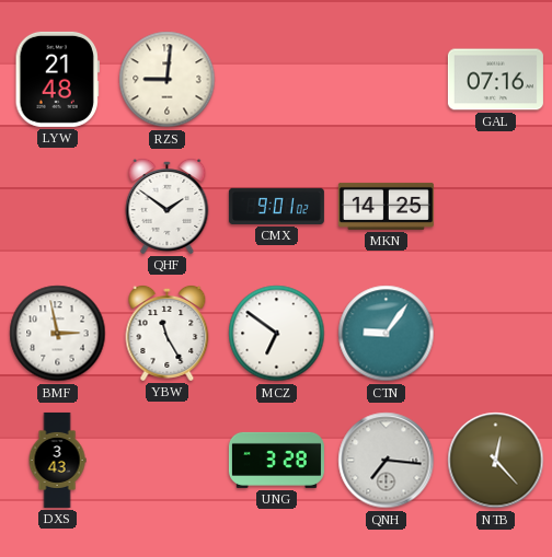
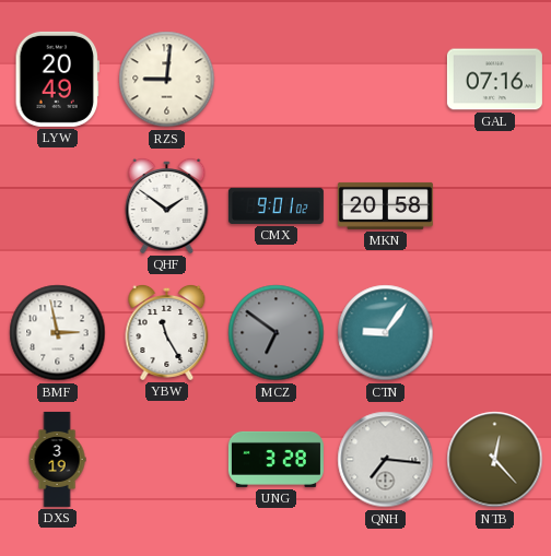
LYW: 21:48 -> 20:49
MKN: 14:25 -> 20:58
MCZ dial: white -> grey
DXS: 3:43 -> 3:19
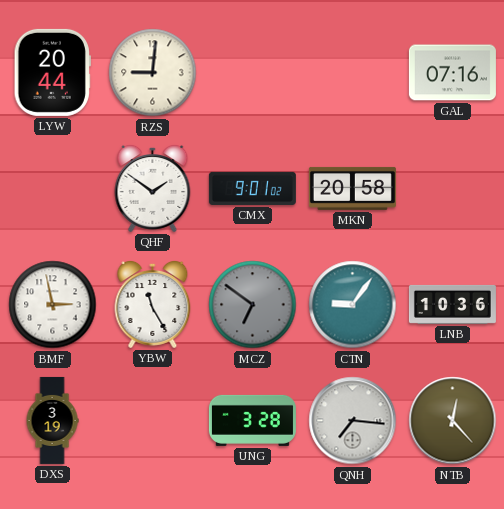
LYW: 20:49 -> 20:44
LNB: none -> 10:36
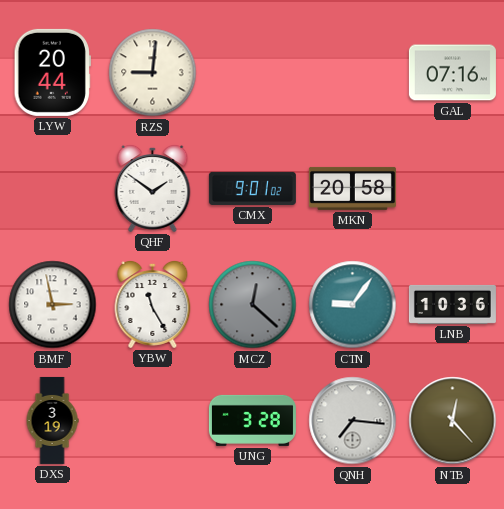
MCZ: 6:51 -> 12:22
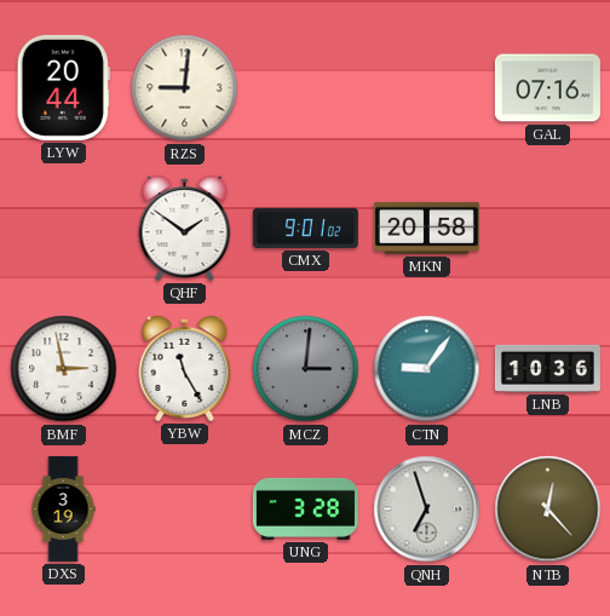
MCZ: 12:22 -> 3:01
QNH: 7:16 -> 6:57
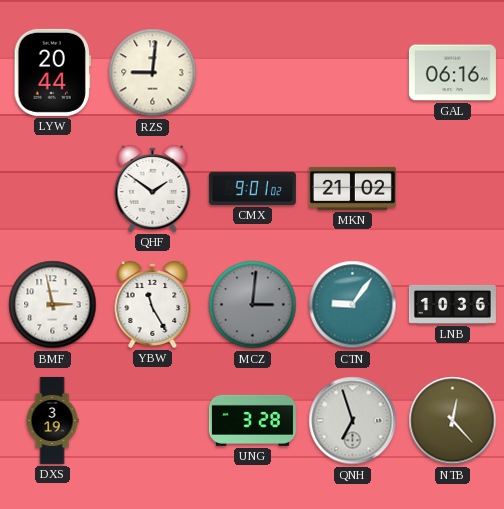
GAL: 07:16 -> 06:16
MKN: 20:58 -> 21:02
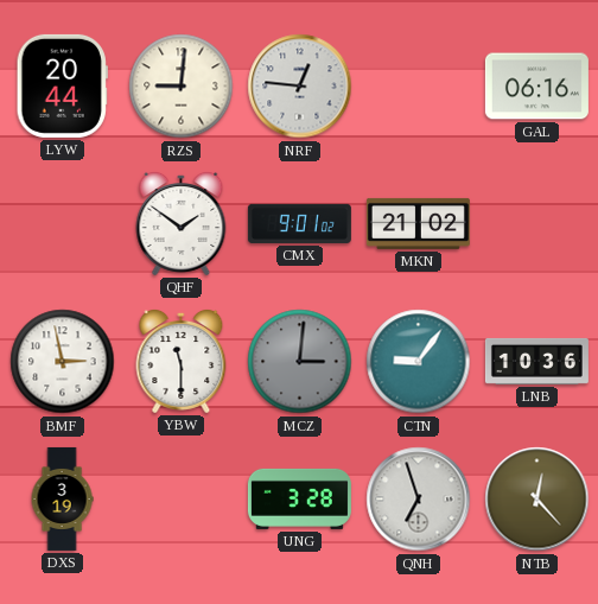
NRF: none -> 12:46
YBW: 11:25 -> 11:30
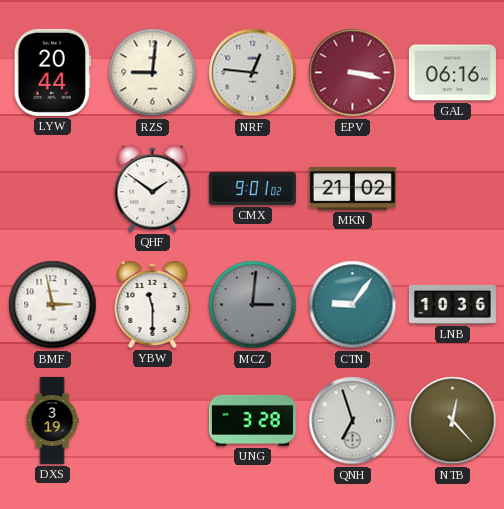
EPV: none -> 3:17
